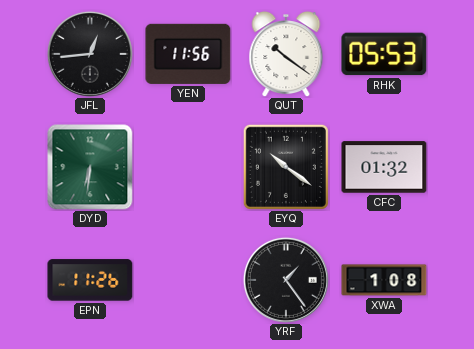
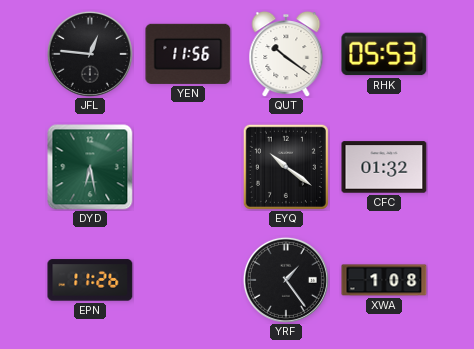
JFL: 12:44 -> 12:46
DYD: 6:31 -> 6:28
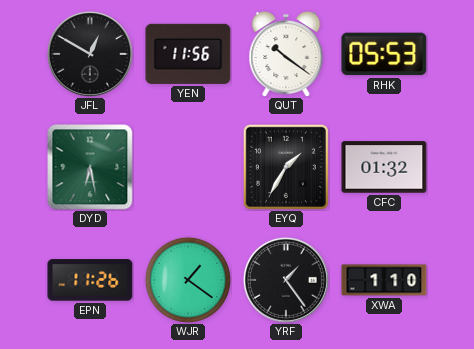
JFL: 12:46 -> 12:50
EYQ: 10:21 -> 1:35
WJR: none -> 1:21
XWA: 1:08 -> 1:10
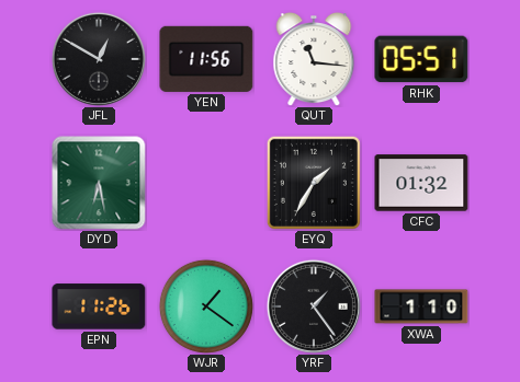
QUT: 10:21 -> 11:16
RHK: 05:53 -> 05:51
